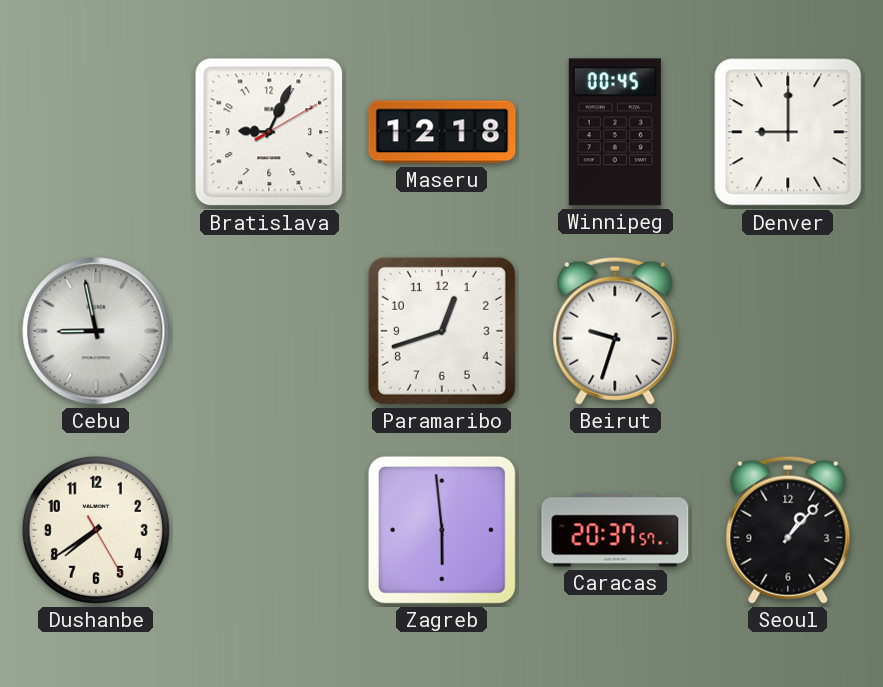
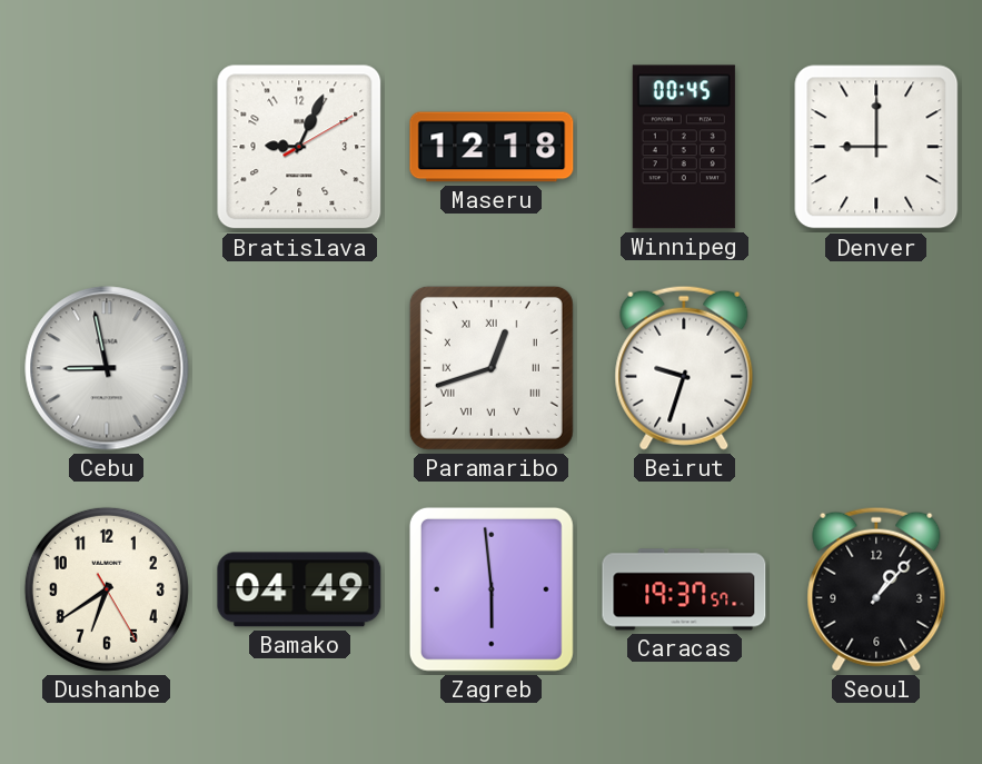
Paramaribo numerals: Arabic -> Roman
Dushanbe: 7:39 -> 6:39
Bamako: none -> 04:49
Caracas: 20:37 -> 19:37
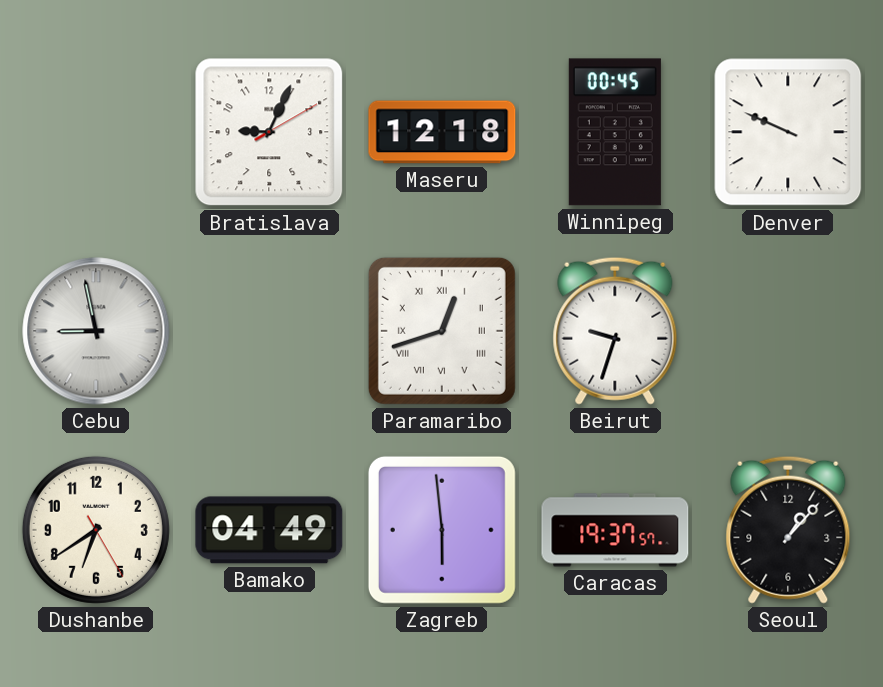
Denver: 9:00 -> 9:49
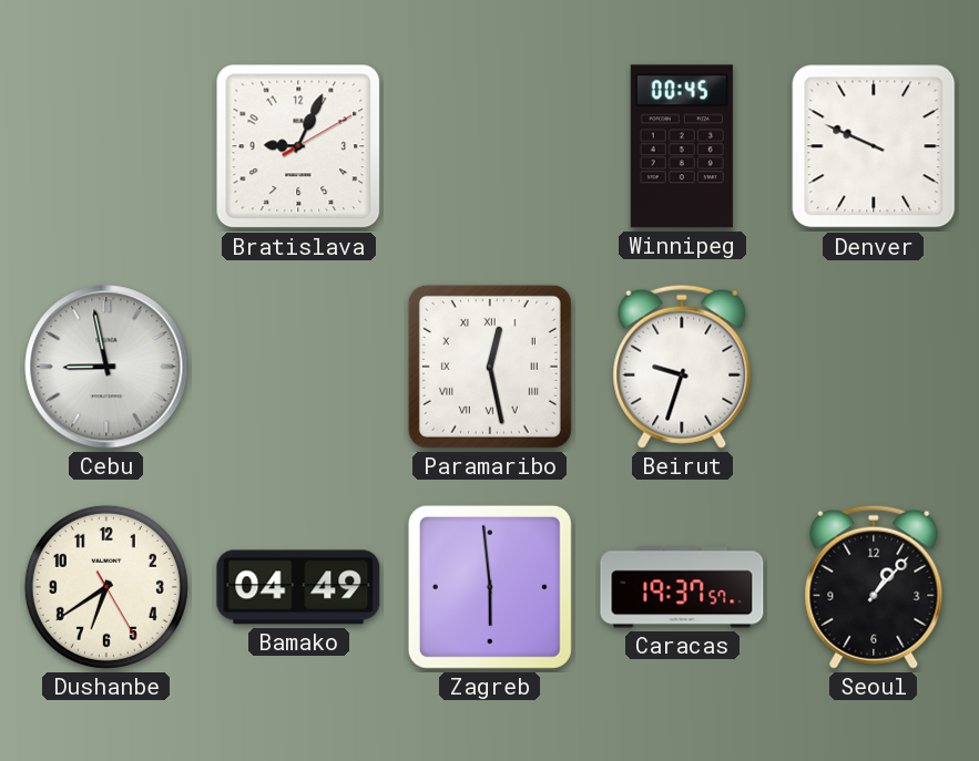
Maseru: 12:18 -> none
Paramaribo: 12:42 -> 12:28
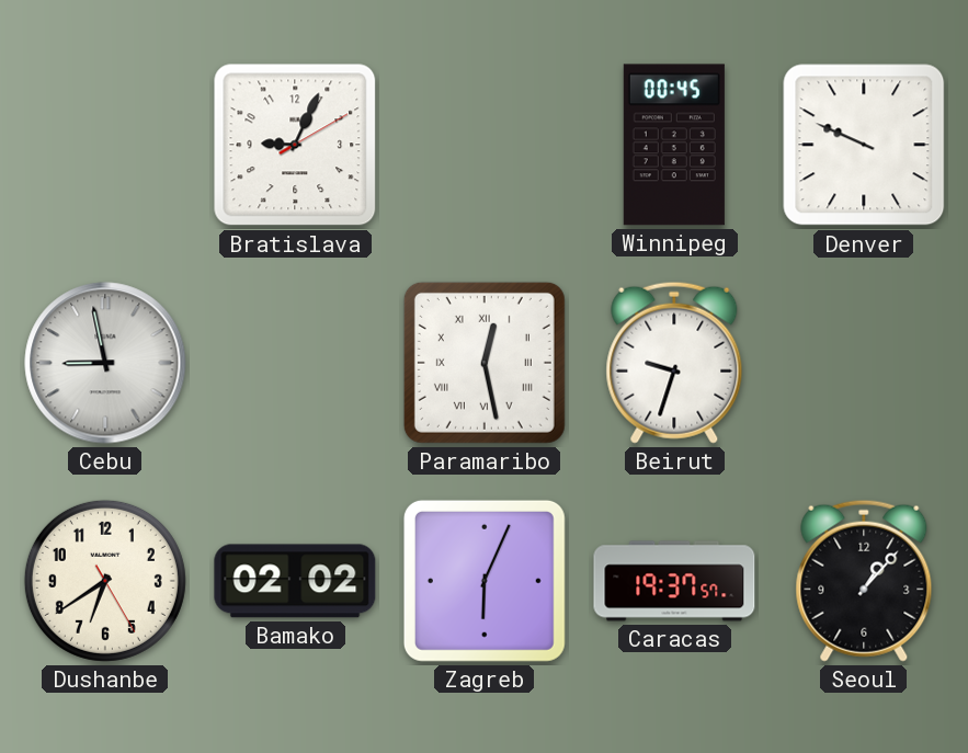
Bamako: 04:49 -> 02:02
Zagreb: 5:59 -> 6:04
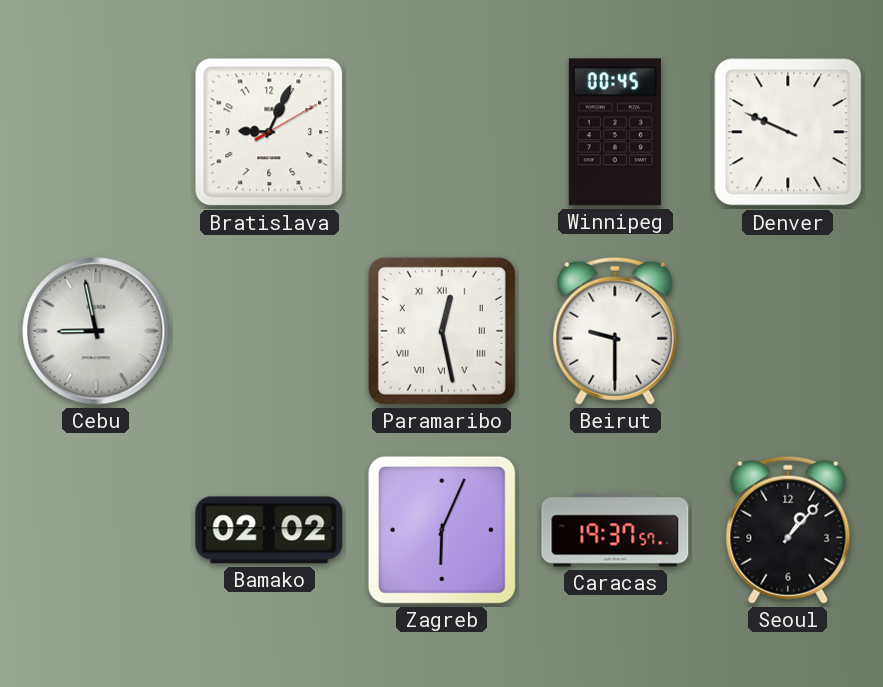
Beirut: 9:33 -> 9:30
Dushanbe: 6:39 -> none
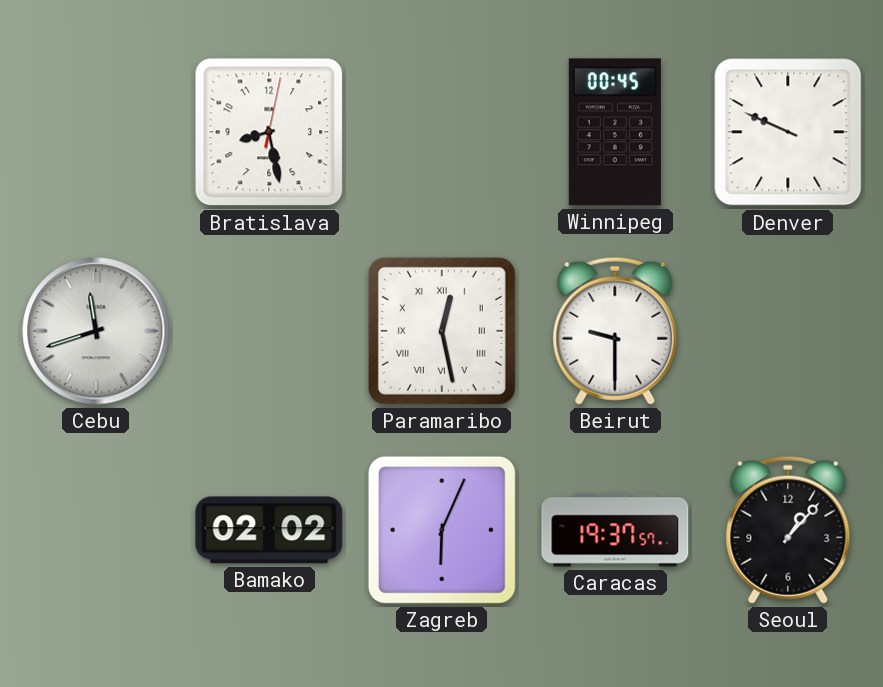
Bratislava: 9:04 -> 8:28
Cebu: 8:58 -> 11:42
